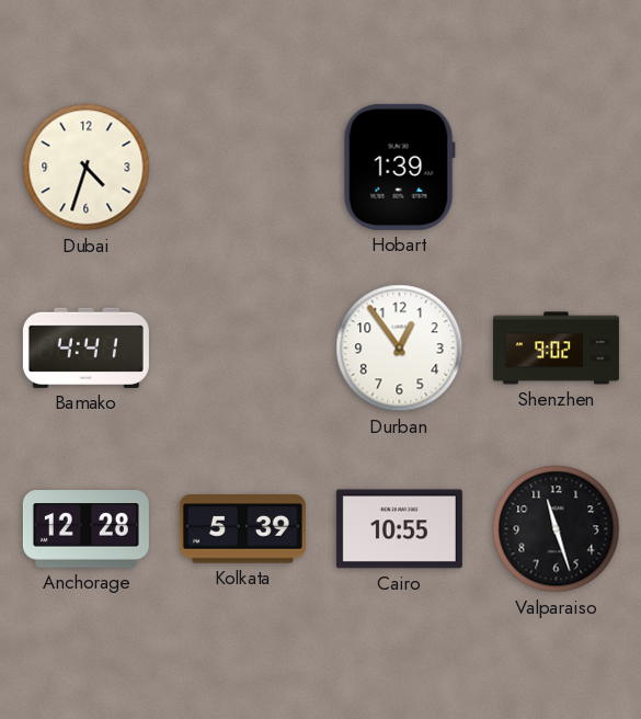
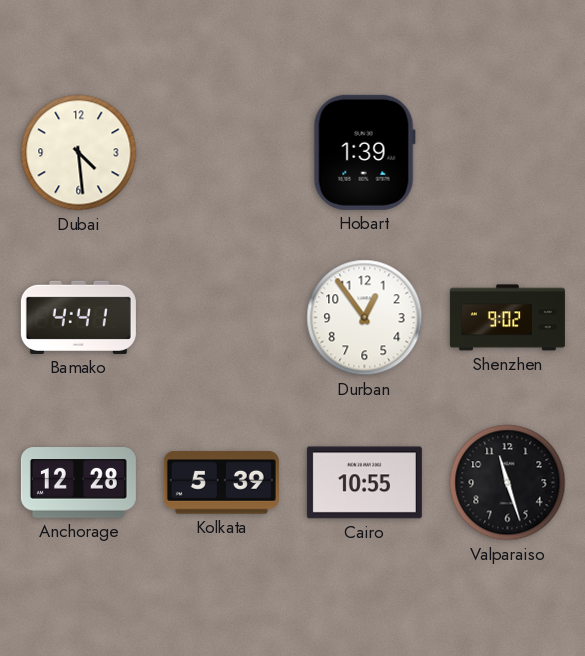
Dubai: 4:33 -> 4:29
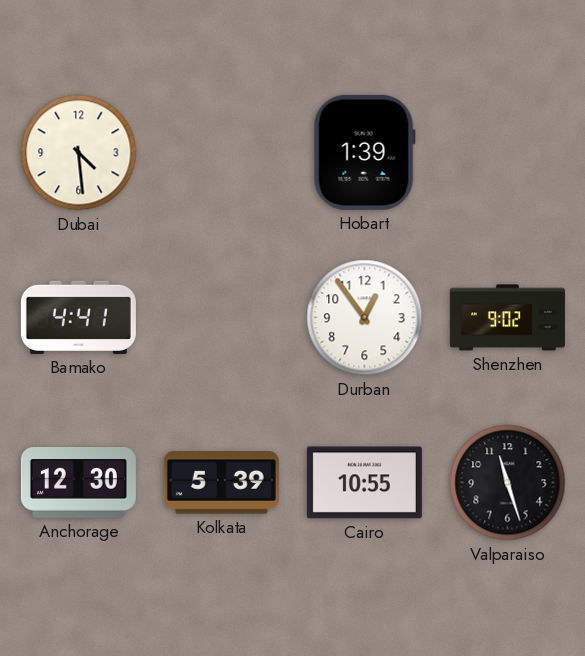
Anchorage: 12:28 -> 12:30
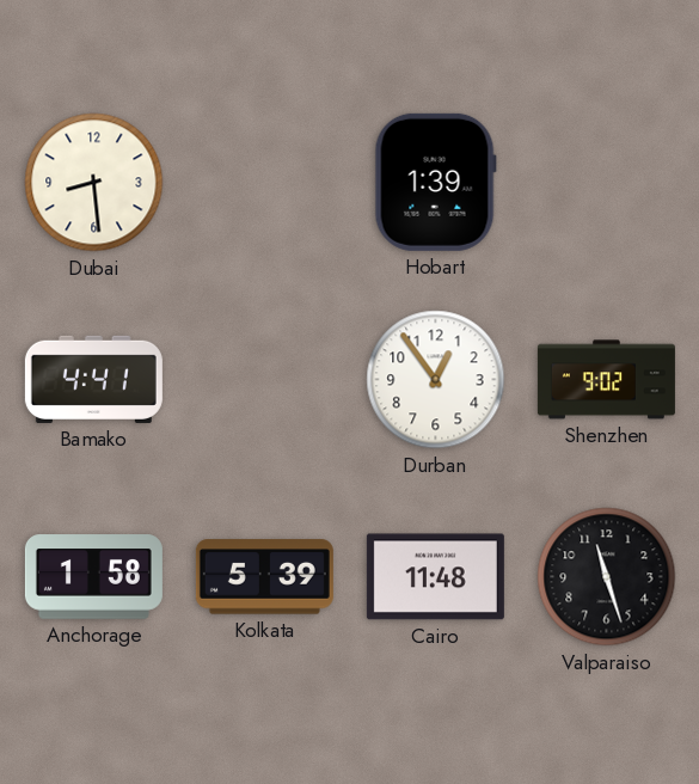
Dubai: 4:29 -> 8:29
Anchorage: 12:30 -> 1:58
Cairo: 10:55 -> 11:48
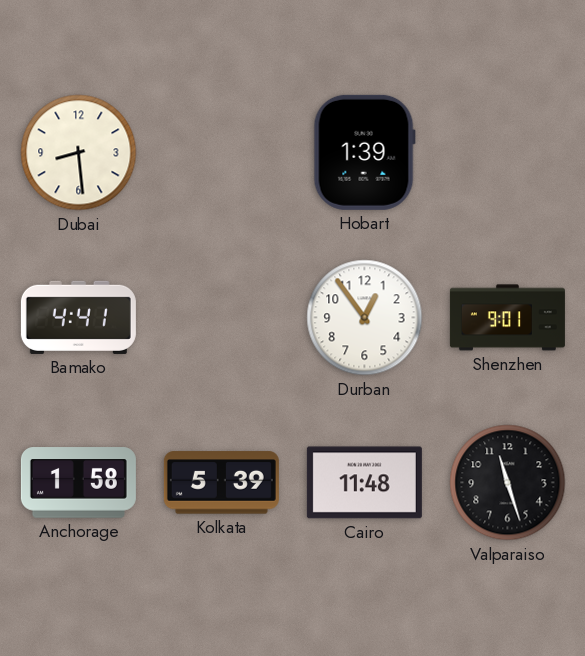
Shenzhen: 9:02 -> 9:01
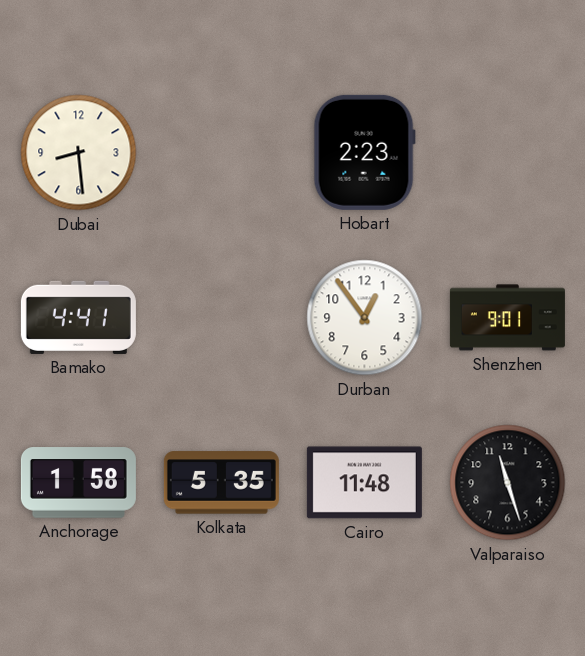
Hobart: 1:39 -> 2:23
Kolkata: 5:39 -> 5:35
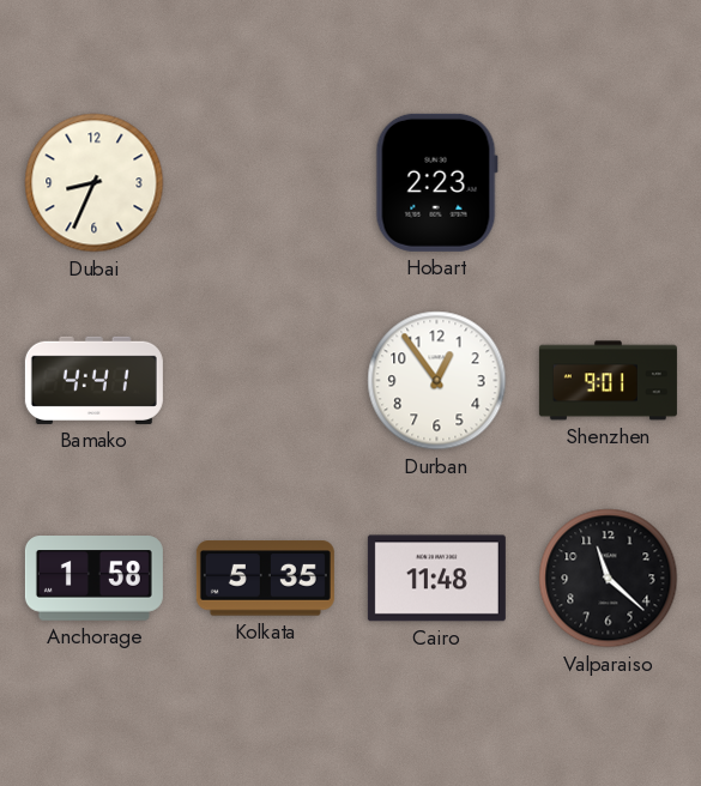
Dubai: 8:29 -> 8:34
Valparaiso: 11:27 -> 11:22
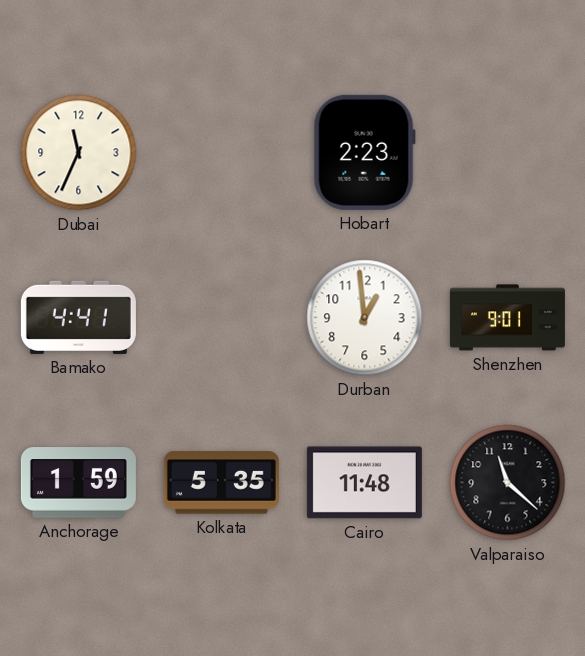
Dubai: 8:34 -> 11:34
Durban: 12:54 -> 12:59
Anchorage: 1:58 -> 1:59
